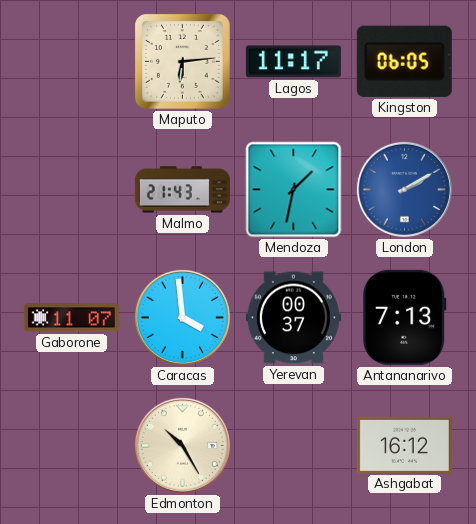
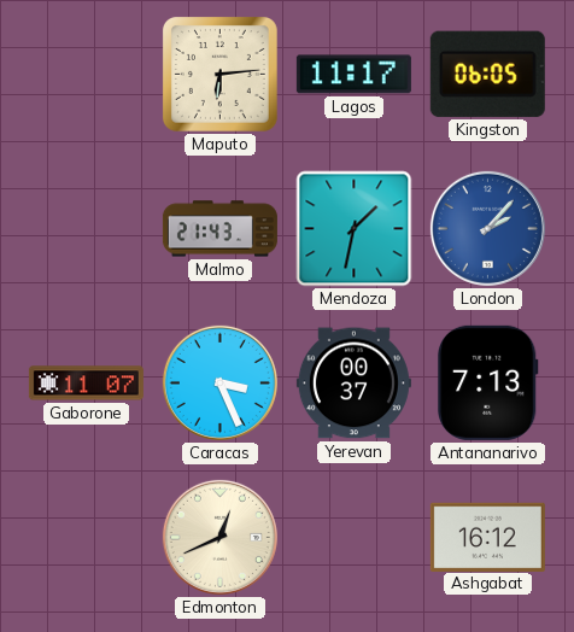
London: 2:10 -> 2:07
Caracas: 3:59 -> 3:26
Edmonton: 10:25 -> 12:41
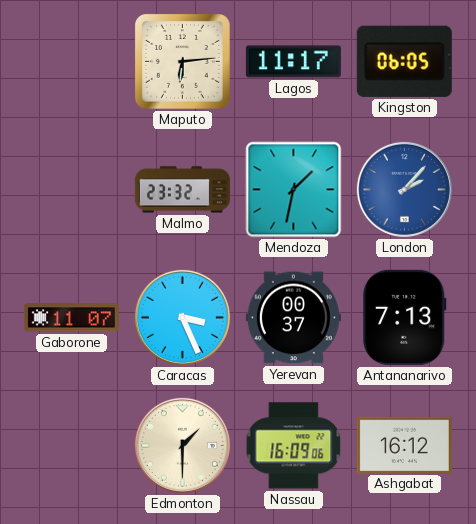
Malmo: 21:43 -> 23:32
Edmonton: 12:41 -> 1:30
Nassau: none -> 16:09
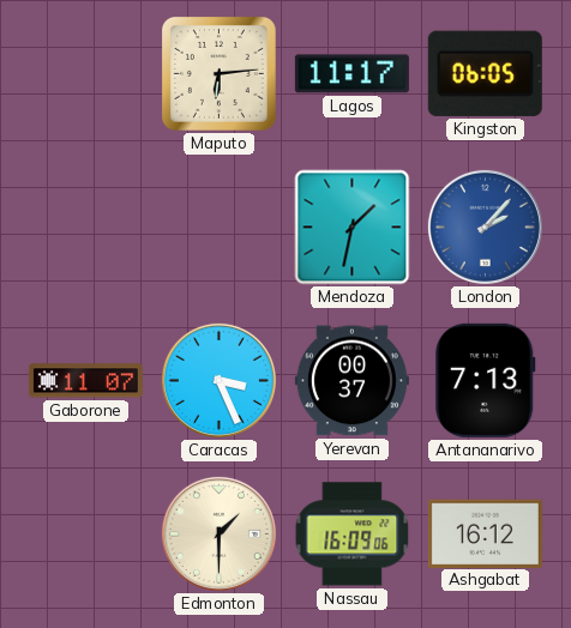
Malmo: 23:32 -> none
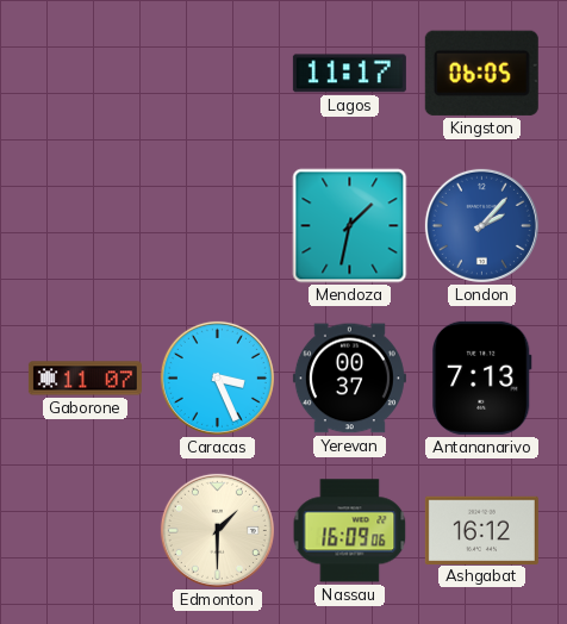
Maputo: 6:14 -> none
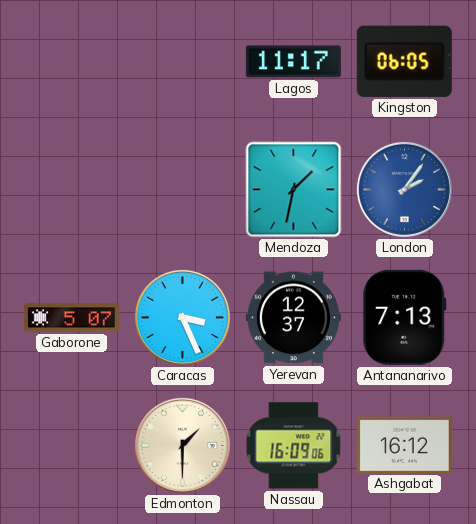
London: 2:07 -> 2:06
Gaborone: 11:07 -> 5:07
Yerevan: 00:37 -> 12:37
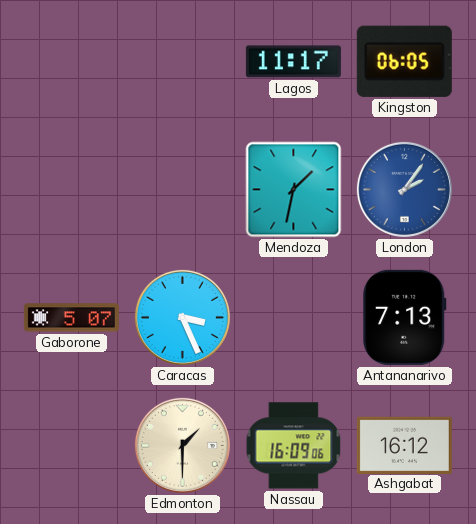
Yerevan: 12:37 -> none
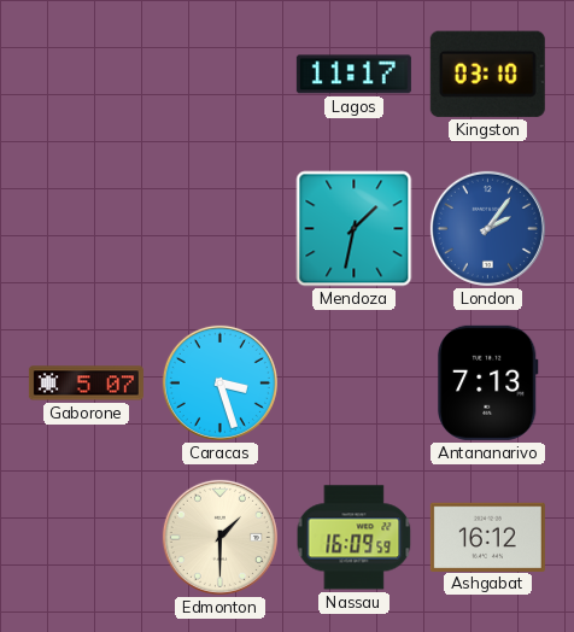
Kingston: 06:05 -> 03:10
Caracas: 3:26 -> 3:27
Nassau: 16:09:06 -> 16:09:59
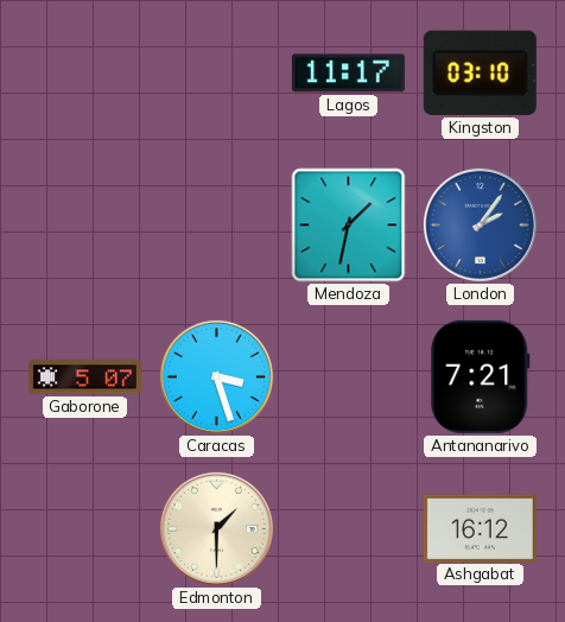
Antananarivo: 7:13 -> 7:21
Nassau: 16:09 -> none
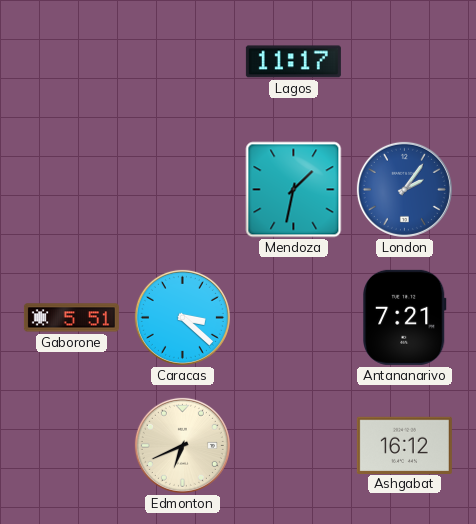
Kingston: 03:10 -> none
Gaborone: 5:07 -> 5:51
Caracas: 3:27 -> 3:22
Edmonton: 1:30 -> 6:41
